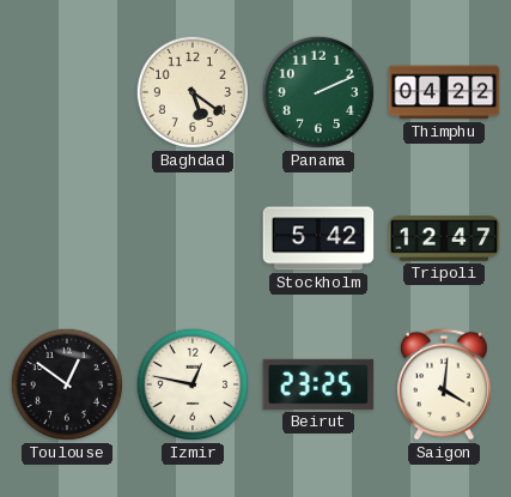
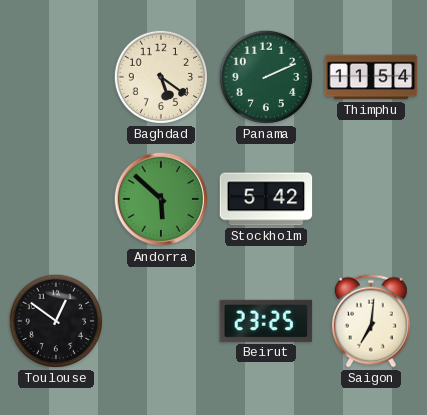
Thimphu: 04:22 -> 11:54
Andorra: none -> 5:52
Tripoli: 12:47 -> none
Izmir: 12:47 -> none
Saigon: 4:01 -> 7:01
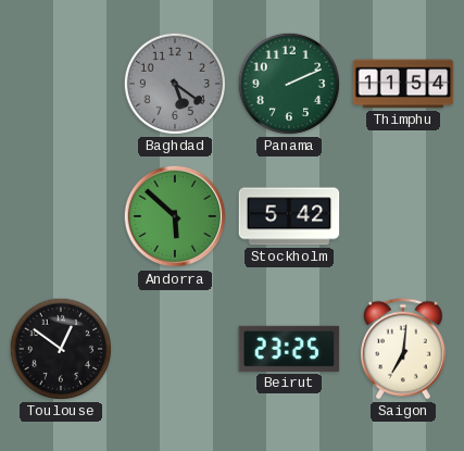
Baghdad dial: cream -> grey
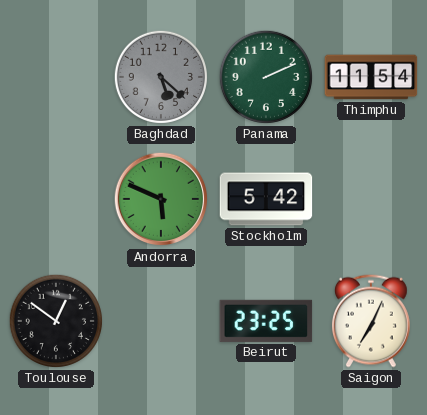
Baghdad: 5:21 -> 5:22
Andorra: 5:52 -> 5:49
Saigon: 7:01 -> 7:04
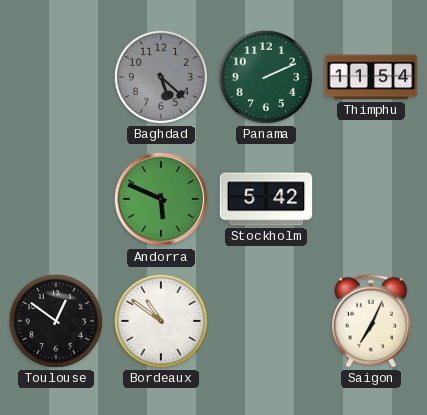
Bordeaux: none -> 10:51
Beirut: 23:25 -> none
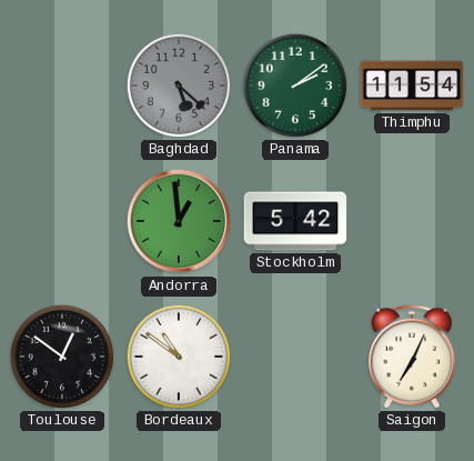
Panama: 2:11 -> 2:09
Andorra: 5:49 -> 12:59
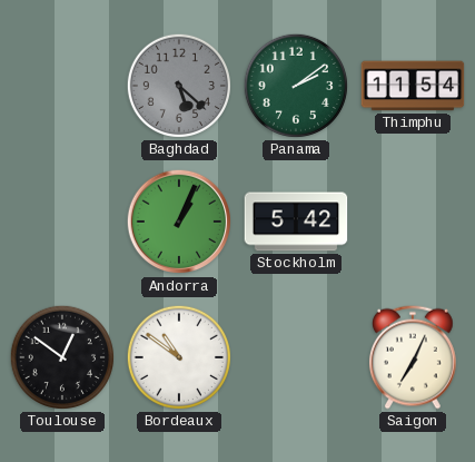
Andorra: 12:59 -> 1:04
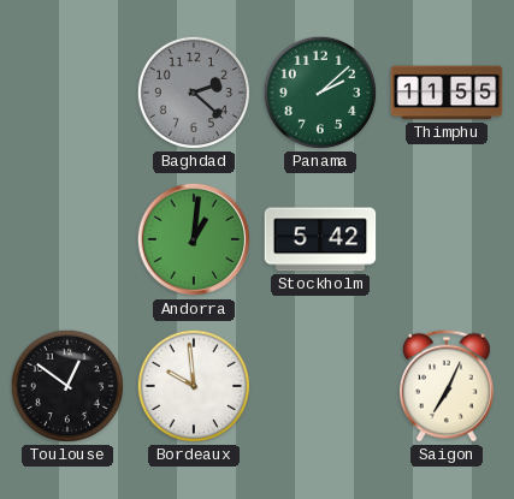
Baghdad: 5:22 -> 2:22
Panama: 2:09 -> 2:08
Thimphu: 11:54 -> 11:55
Andorra: 1:04 -> 1:01
Bordeaux: 10:51 -> 9:59
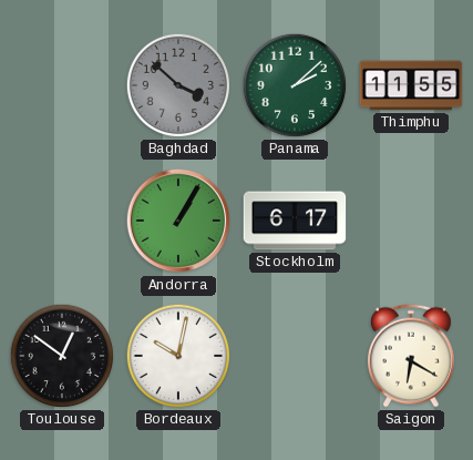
Baghdad: 2:22 -> 3:52
Andorra: 1:01 -> 1:05
Stockholm: 5:42 -> 6:17
Bordeaux: 9:59 -> 10:02
Saigon: 7:04 -> 6:20
